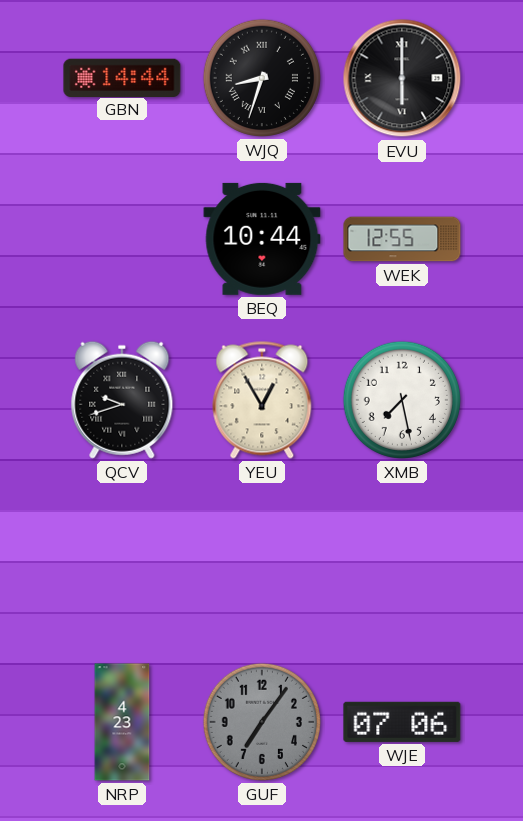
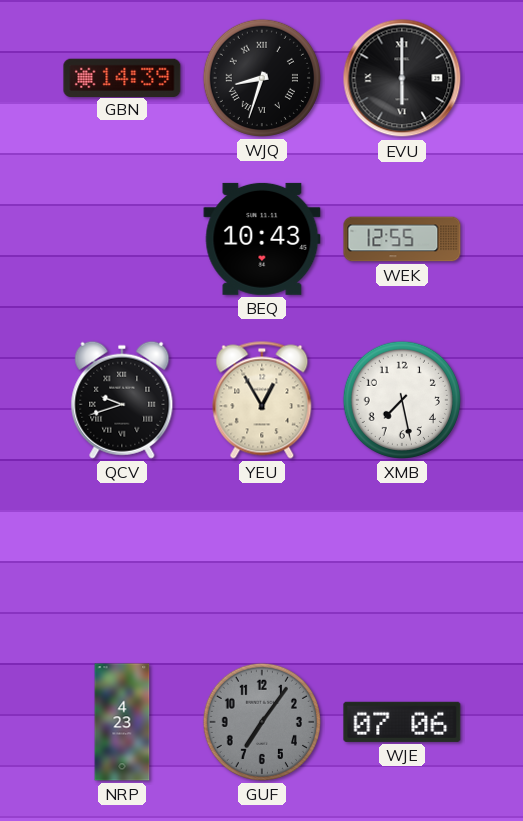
GBN: 14:44 -> 14:39
BEQ: 10:44 -> 10:43
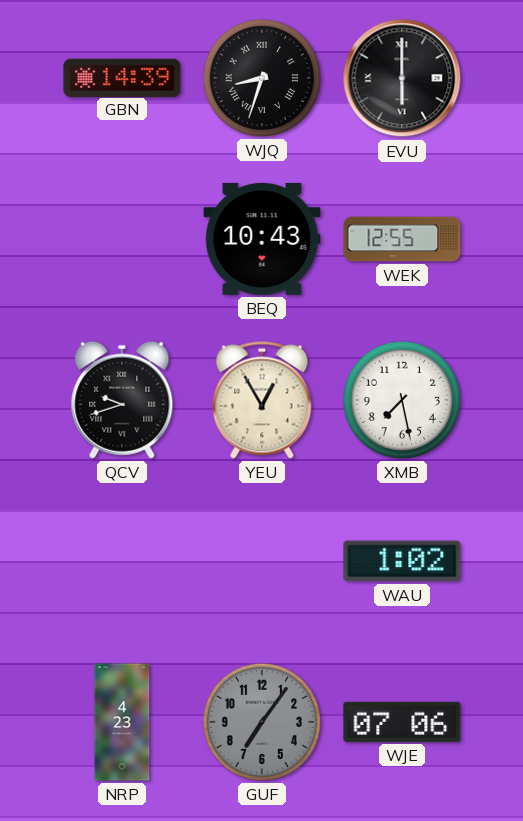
WAU: none -> 1:02
